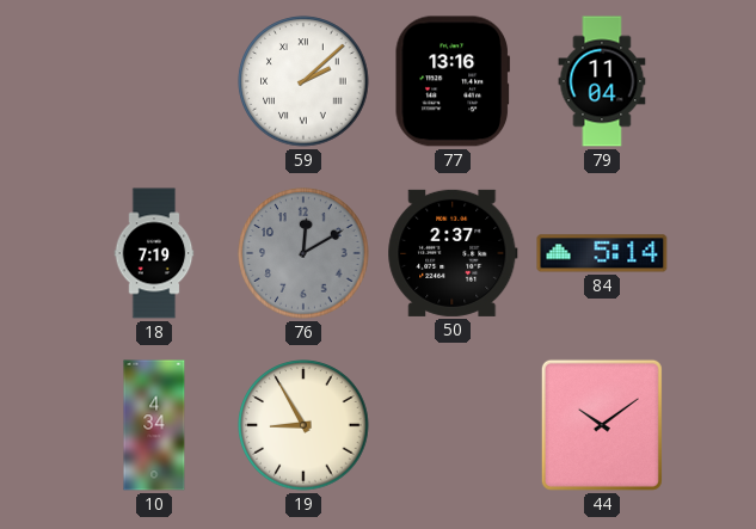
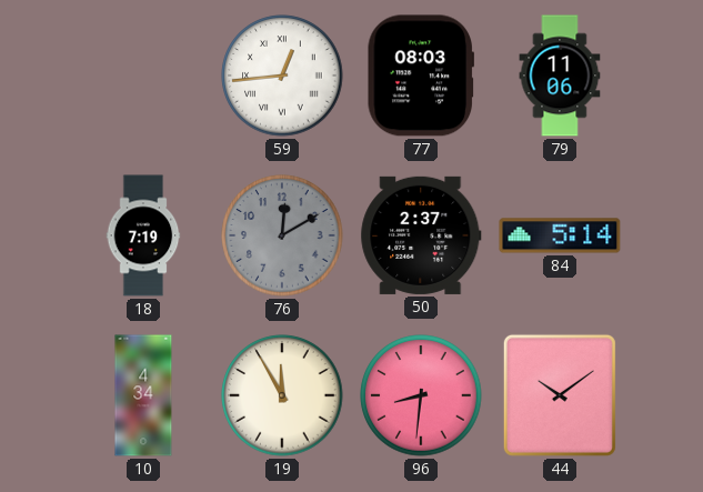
59: 2:08 -> 12:44
77: 13:16 -> 08:03
79: 11:04 -> 11:06
19: 8:55 -> 11:55
96: none -> 8:31
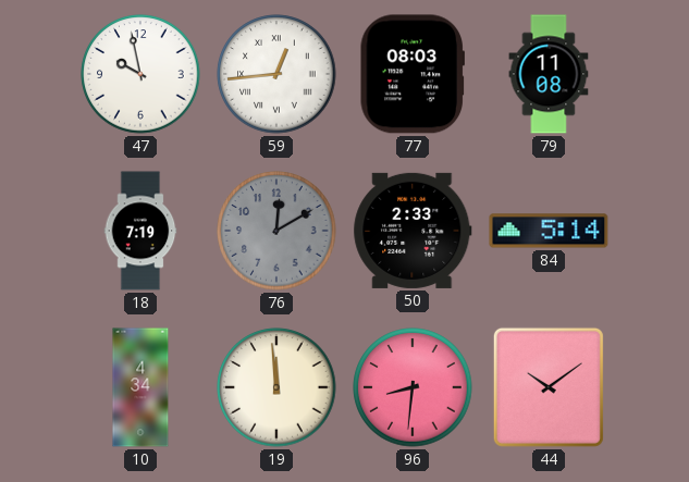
47: none -> 9:58
79: 11:06 -> 11:08
50: 2:37 -> 2:33
19: 11:55 -> 11:59
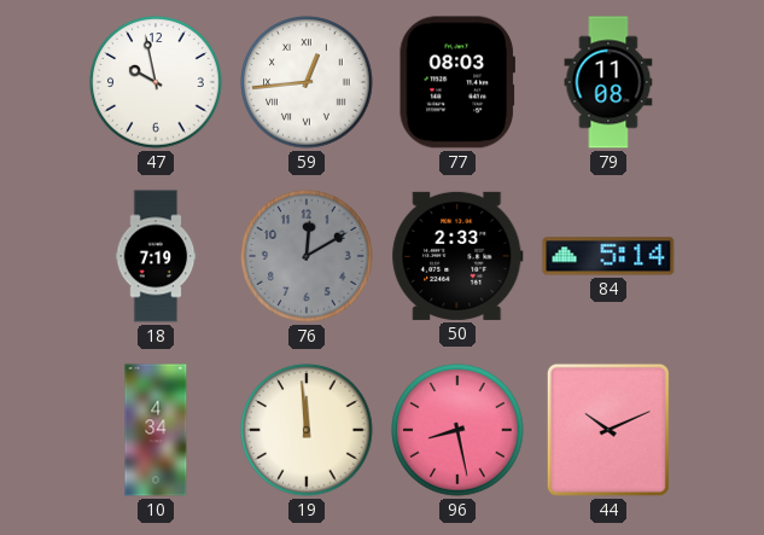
96: 8:31 -> 8:28
44: 10:09 -> 10:11
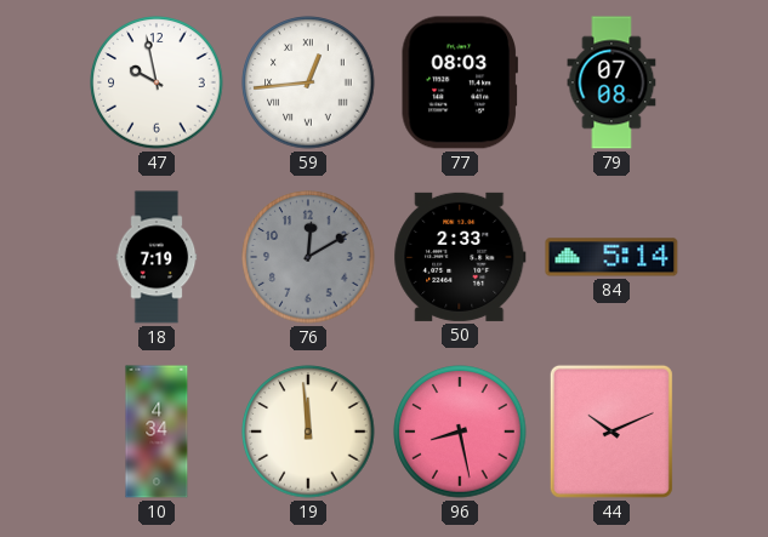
79: 11:08 -> 07:08
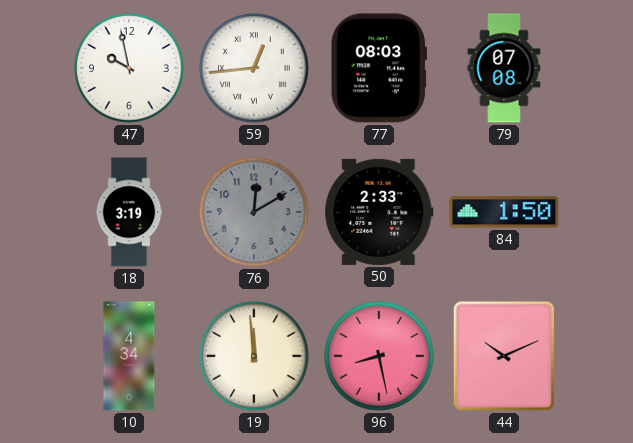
18: 7:19 -> 3:19
84: 5:14 -> 1:50
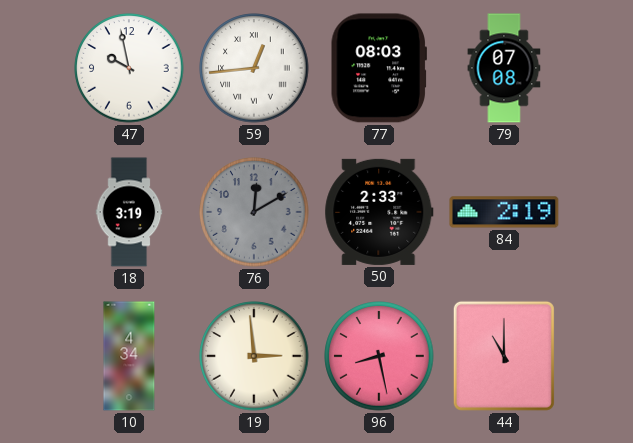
84: 1:50 -> 2:19
19: 11:59 -> 2:59
44: 10:11 -> 11:00
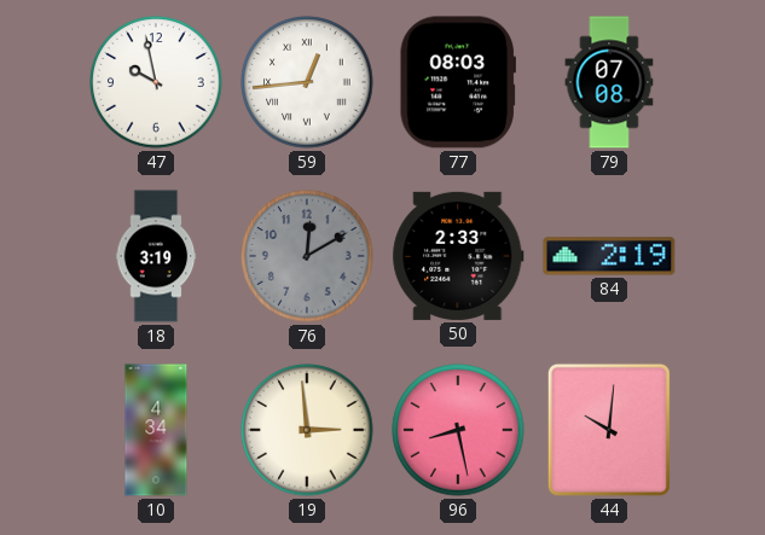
44: 11:00 -> 10:01
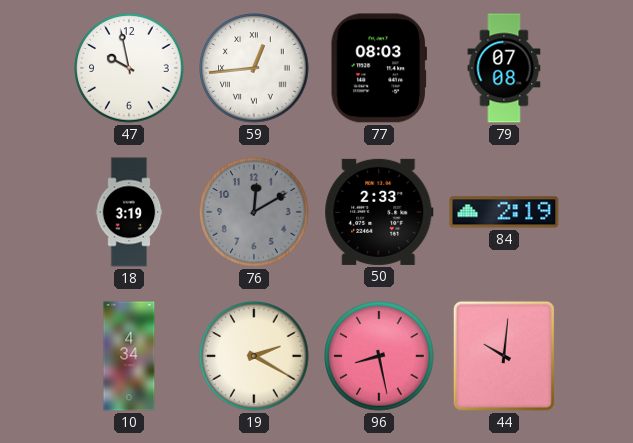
19: 2:59 -> 2:20
